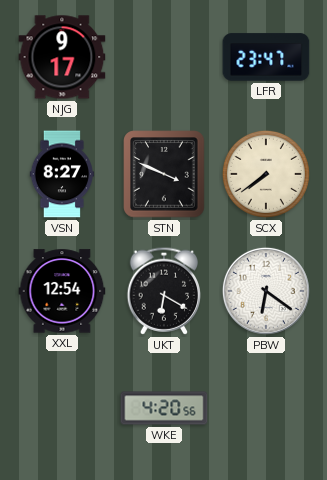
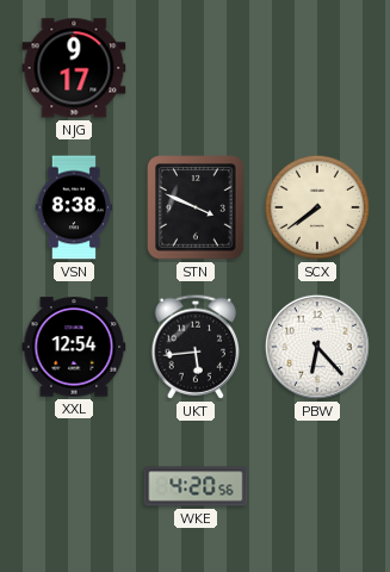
LFR: 23:47 -> none
VSN: 8:27 -> 8:38
UKT: 6:20 -> 5:44
PBW: 6:21 -> 6:23
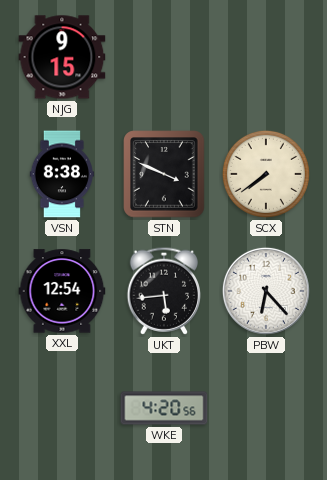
NJG: 9:17 -> 9:15
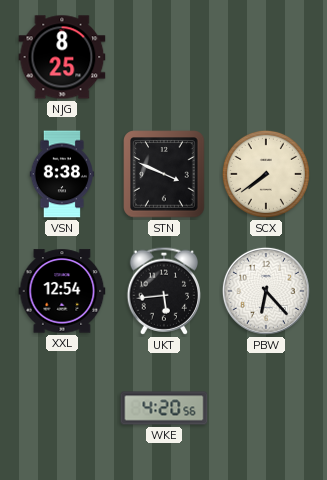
NJG: 9:15 -> 8:25
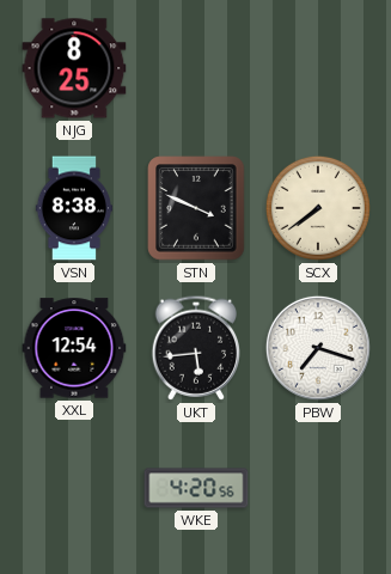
PBW: 6:23 -> 7:18
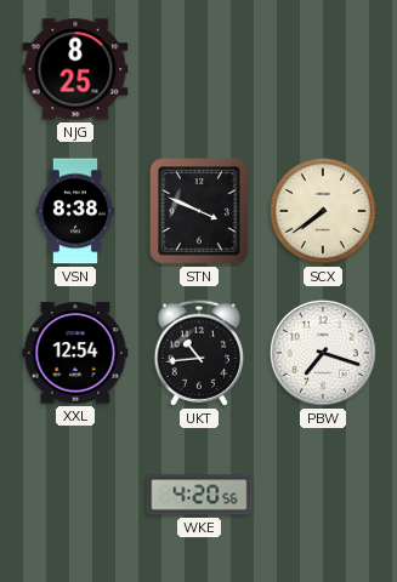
UKT: 5:44 -> 10:44
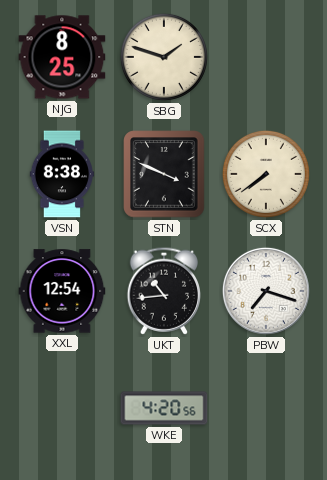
SBG: none -> 1:48
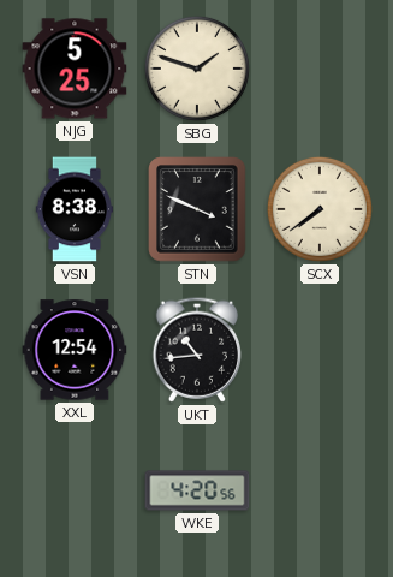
NJG: 8:25 -> 5:25
PBW: 7:18 -> none
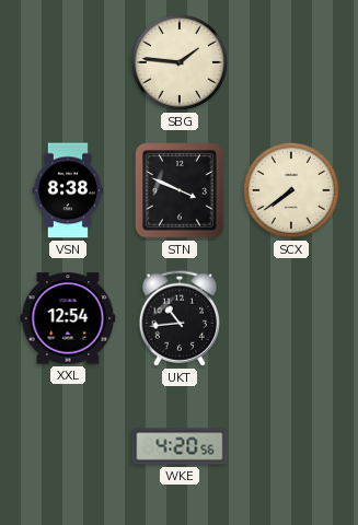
NJG: 5:25 -> none
SBG: 1:48 -> 1:46
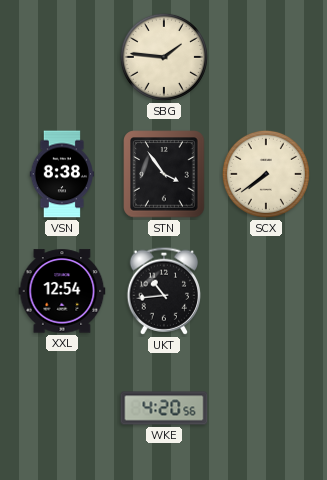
STN: 3:49 -> 3:54
